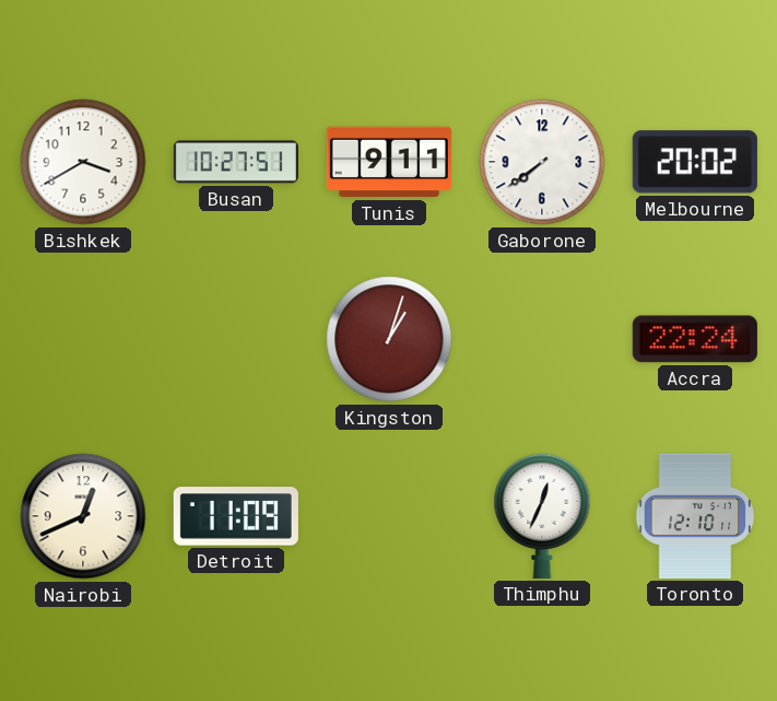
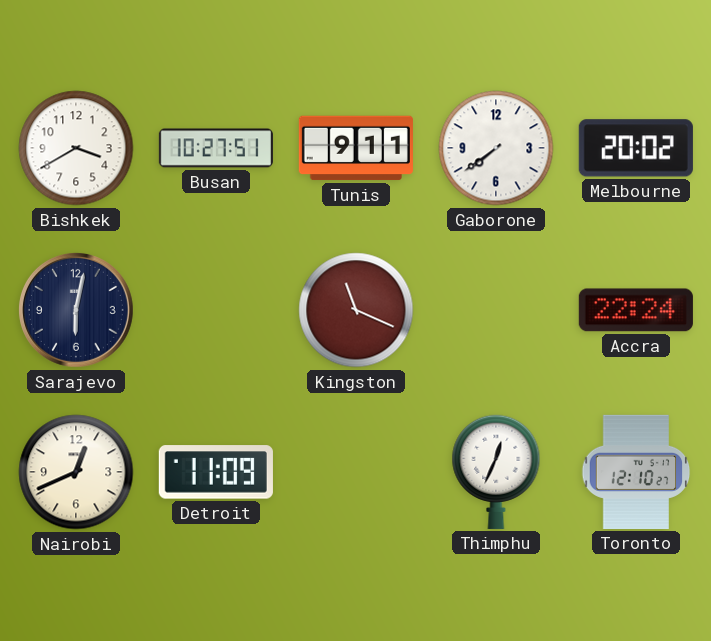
Sarajevo: none -> 6:02
Kingston: 1:03 -> 11:19
Toronto: 12:10:11 -> 12:10:27
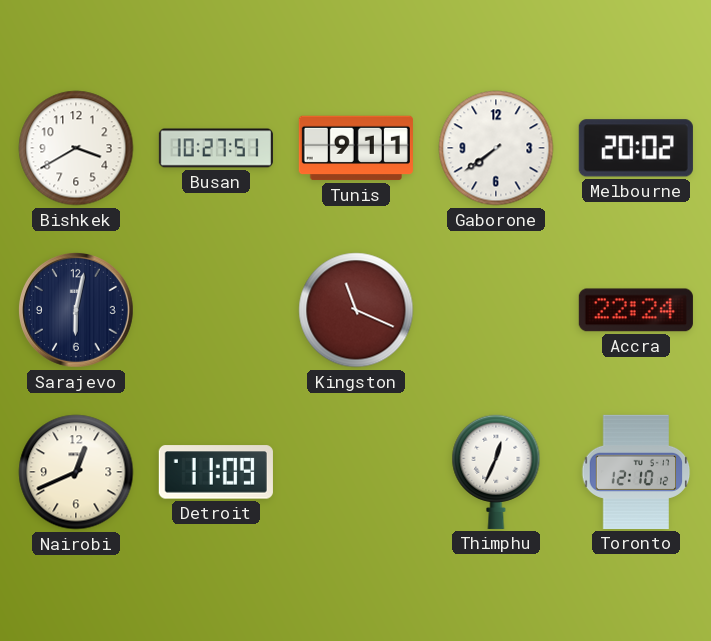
Toronto: 12:10:27 -> 12:10:12
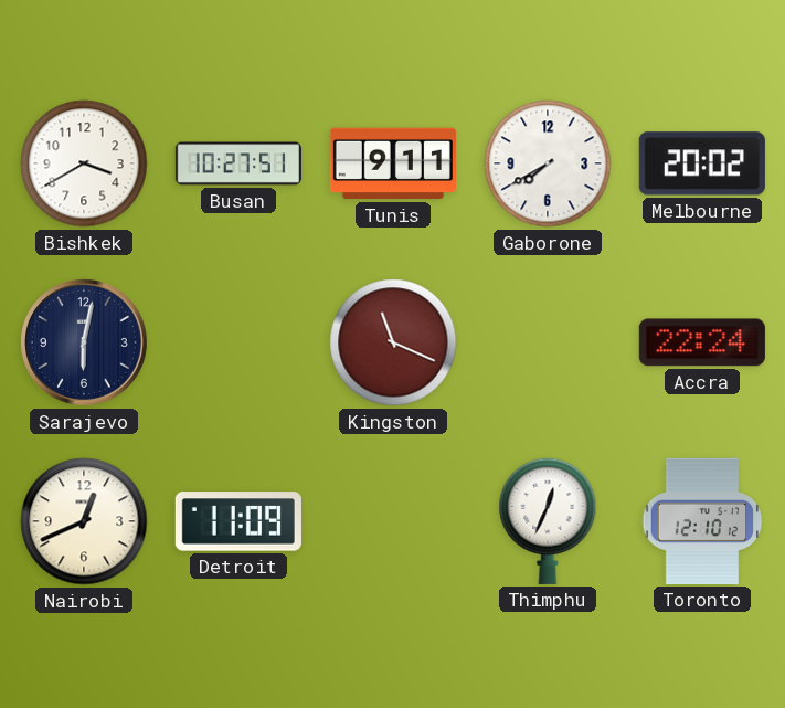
Gaborone: 7:39 -> 7:40
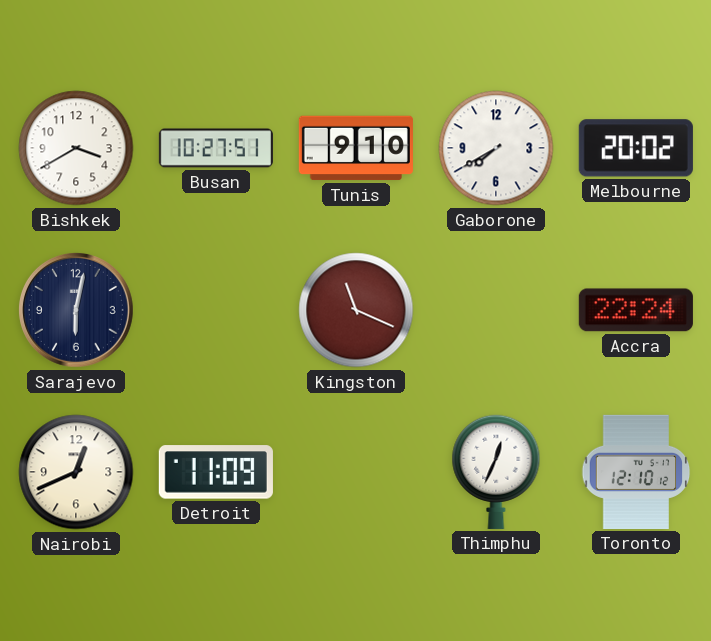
Tunis: 9:11 -> 9:10
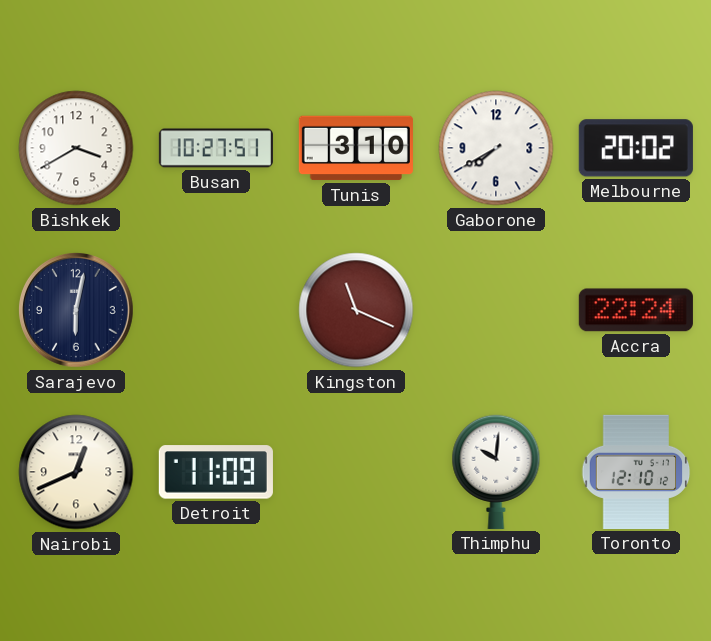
Tunis: 9:10 -> 3:10
Thimphu: 12:34 -> 10:01
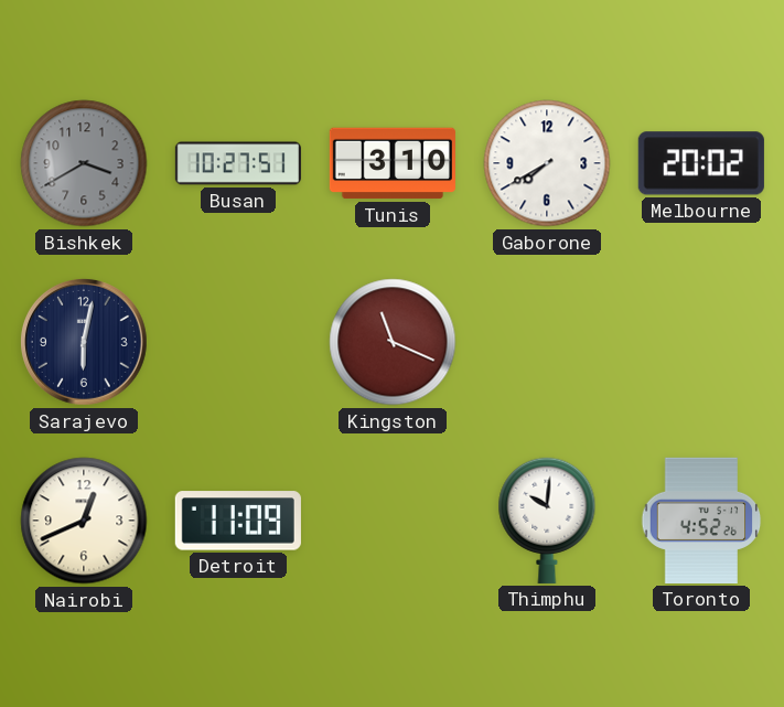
Bishkek dial: white -> grey
Accra: 22:24 -> none
Toronto: 12:10 -> 4:52
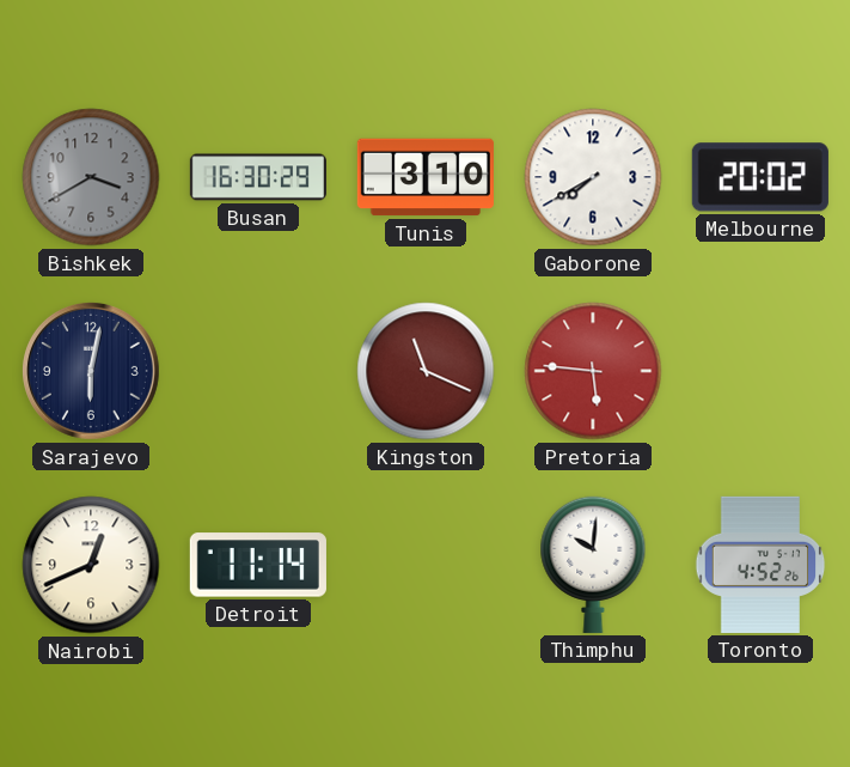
Busan: 10:27 -> 16:30
Pretoria: none -> 5:46
Detroit: 11:09 -> 11:14
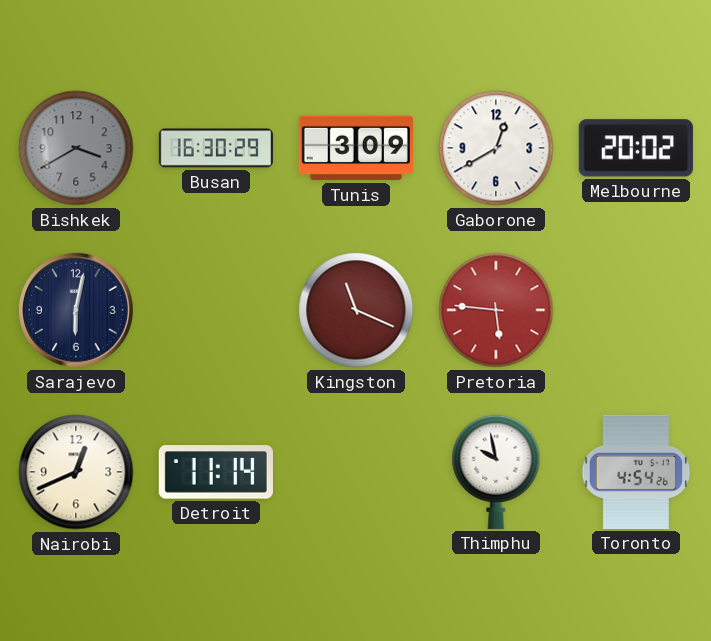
Tunis: 3:10 -> 3:09
Gaborone: 7:40 -> 12:40
Thimphu: 10:01 -> 9:58
Toronto: 4:52 -> 4:54
